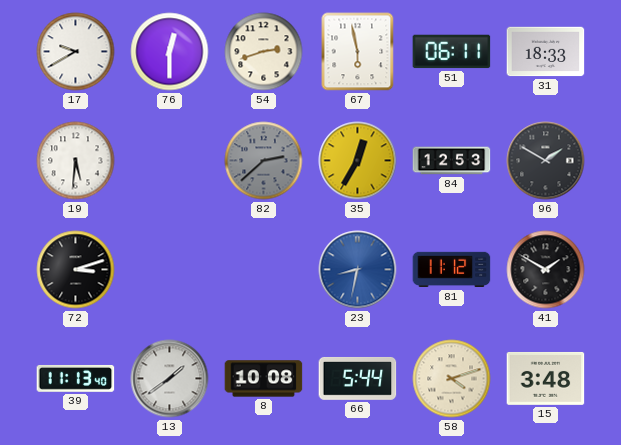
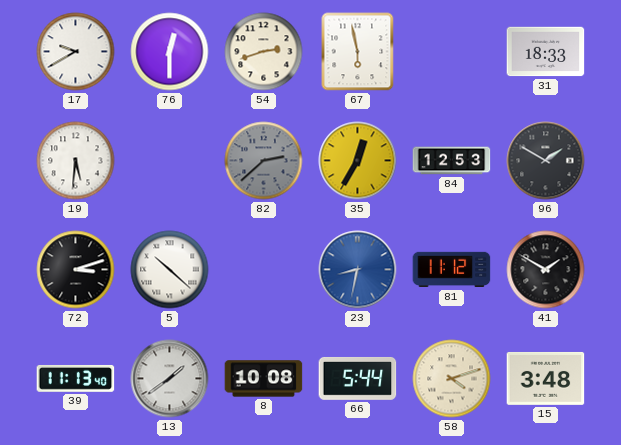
51: 06:11 -> none
5: none -> 10:22
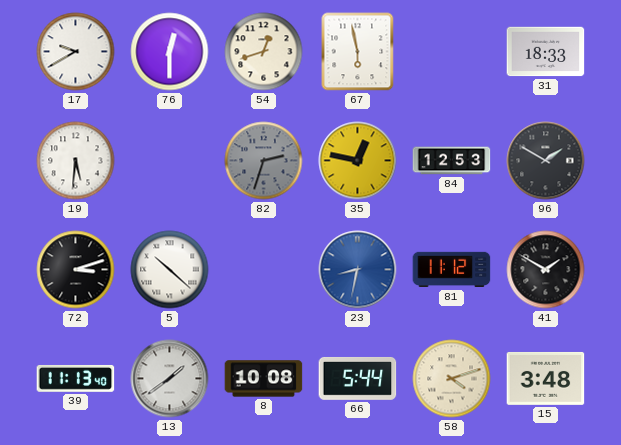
54: 2:42 -> 12:42
82: 2:38 -> 2:33
35: 12:35 -> 12:47
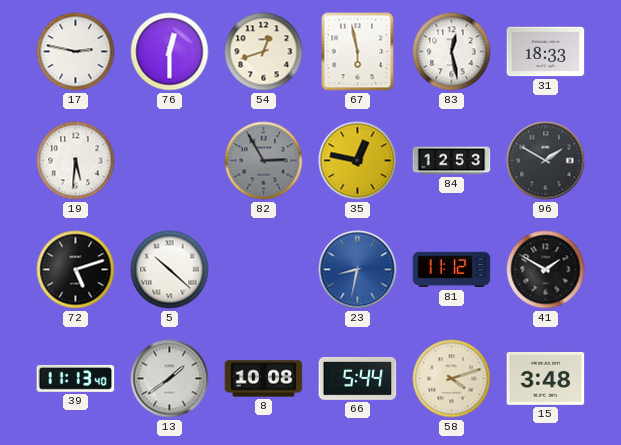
17: 9:40 -> 2:47
83: none -> 12:28
82: 2:33 -> 2:55
72: 3:12 -> 5:12
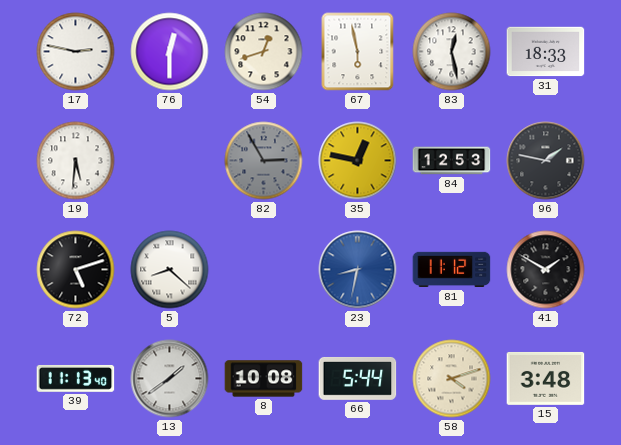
96: 1:50 -> 1:47
5: 10:22 -> 8:22
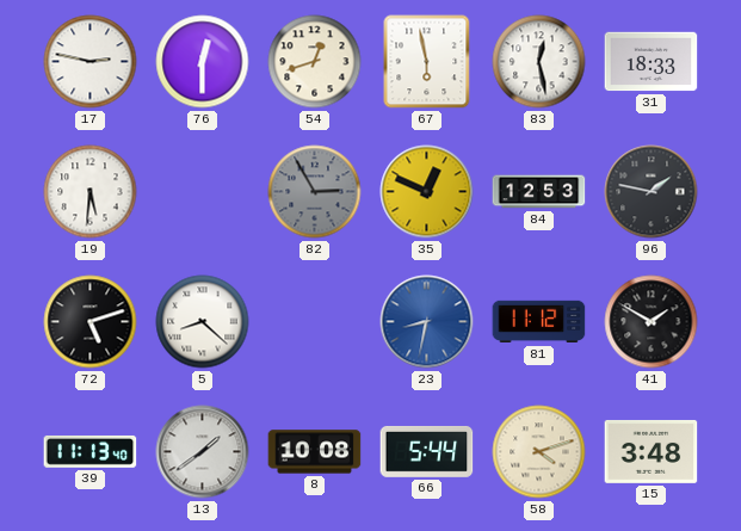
35: 12:47 -> 12:49
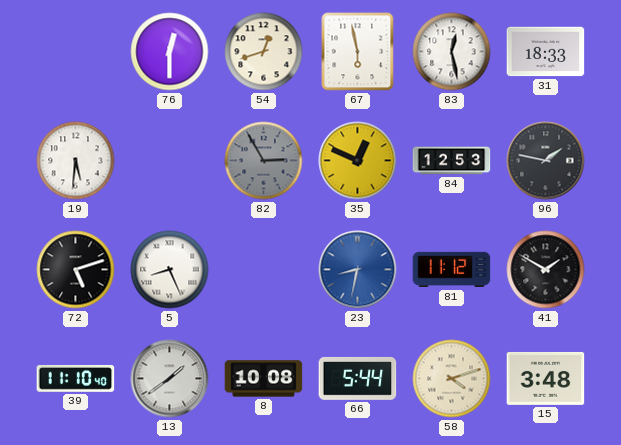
17: 2:47 -> none
5: 8:22 -> 8:26
39: 11:13 -> 11:10
